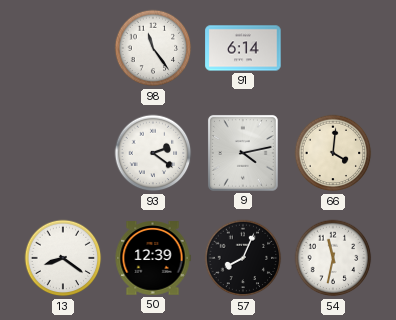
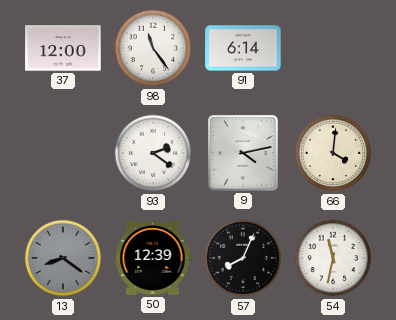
37: none -> 12:00
13 dial: white -> grey
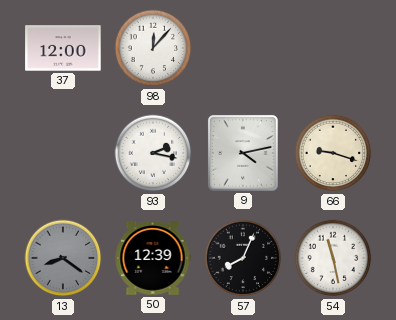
98: 11:24 -> 12:07
91: 6:14 -> none
93: 2:21 -> 2:17
66: 4:01 -> 9:18
54: 11:32 -> 11:28
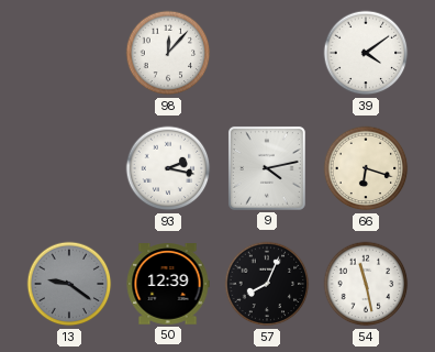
37: 12:00 -> none
39: none -> 4:09
66: 9:18 -> 6:18
13: 8:21 -> 9:21
